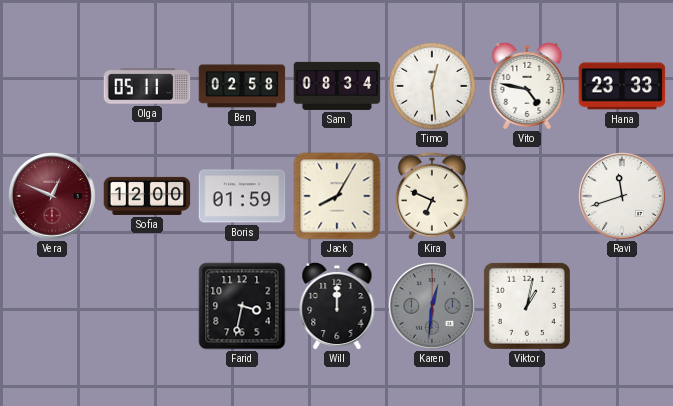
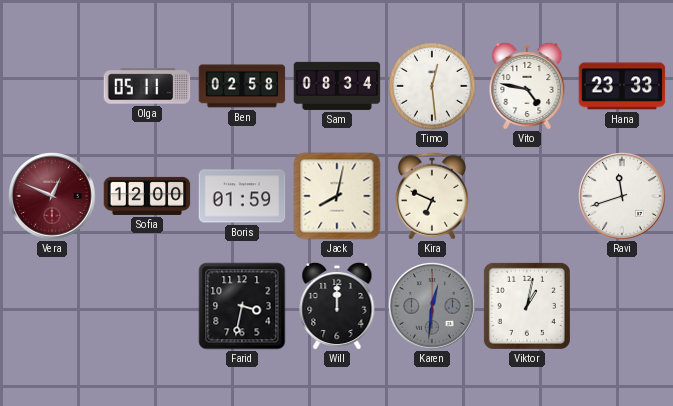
Jack: 8:05 -> 8:02
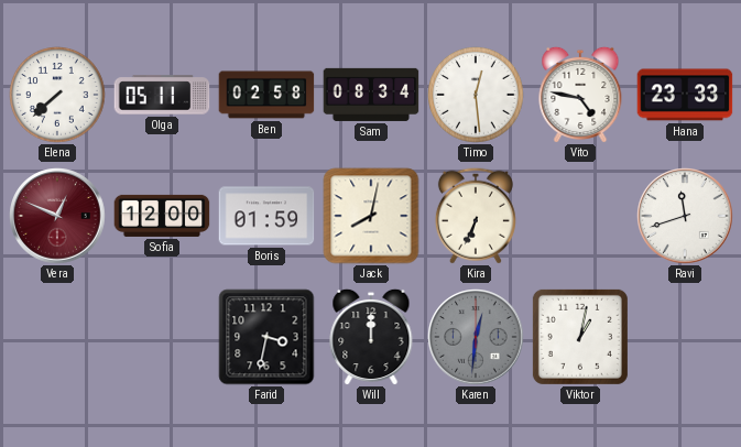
Elena: none -> 7:38
Kira: 6:49 -> 6:34
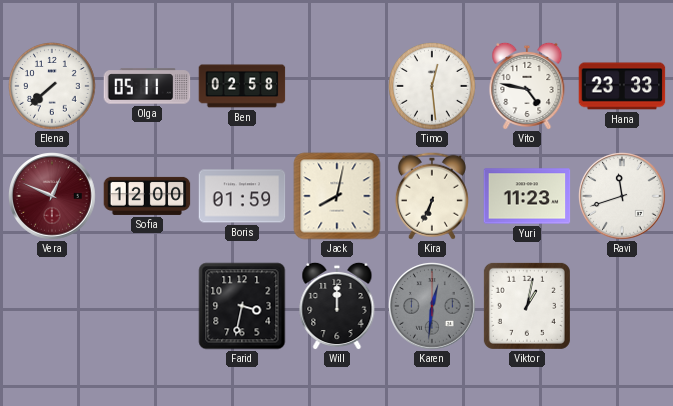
Sam: 08:34 -> none
Yuri: none -> 11:23
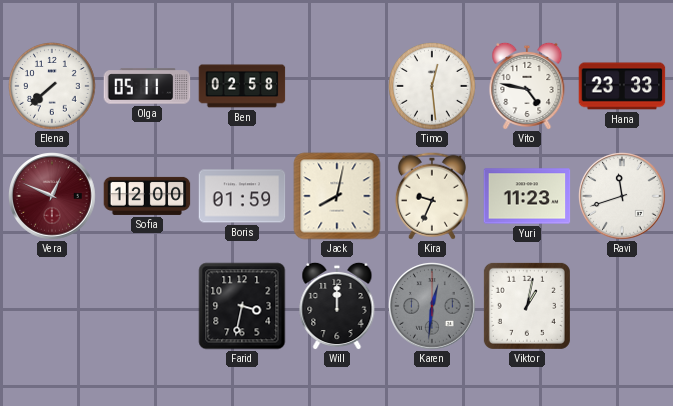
Kira: 6:34 -> 9:34
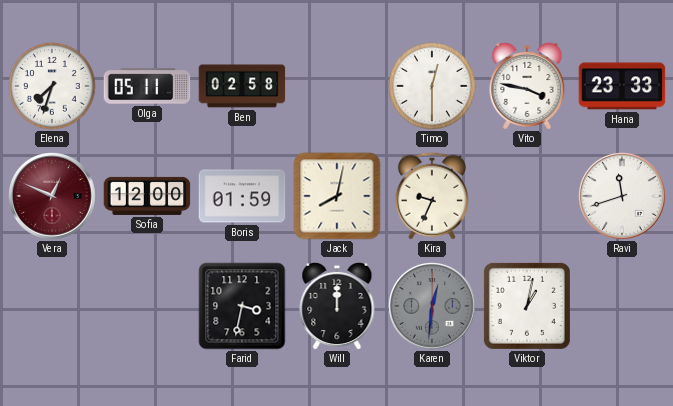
Elena: 7:38 -> 7:33
Timo: 12:29 -> 12:30
Vito: 4:47 -> 3:47
Yuri: 11:23 -> none
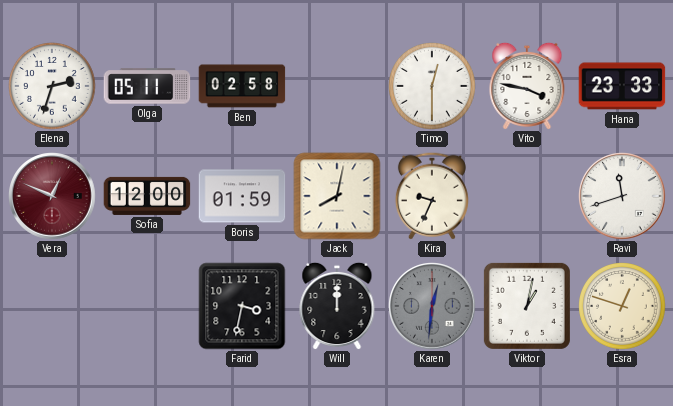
Elena: 7:33 -> 2:33
Esra: none -> 12:48
